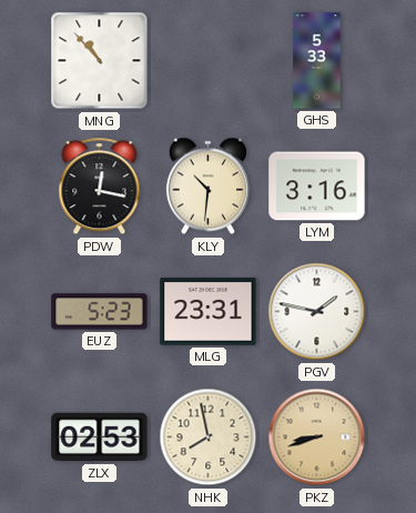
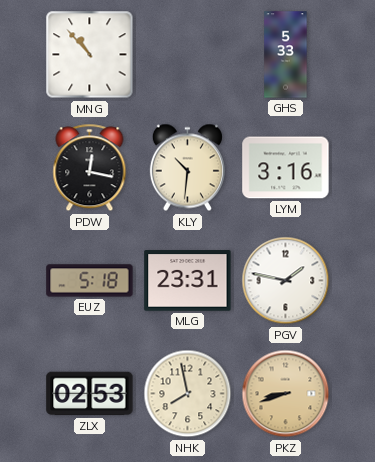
EUZ: 5:23 -> 5:18
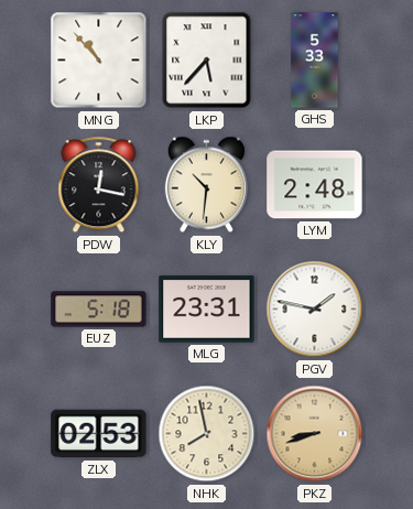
LKP: none -> 5:37
LYM: 3:16 -> 2:48
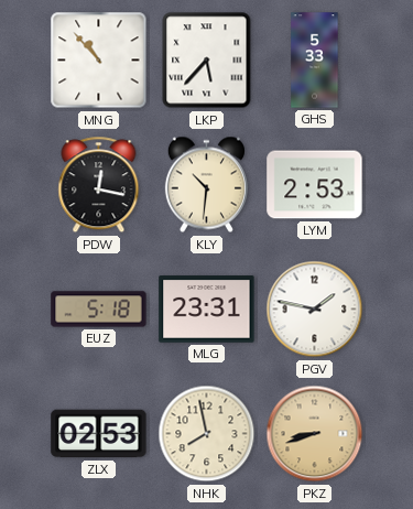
LYM: 2:48 -> 2:53
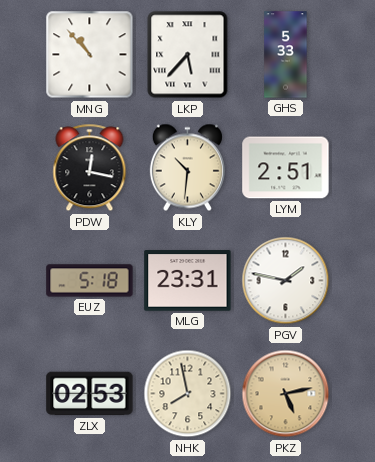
LYM: 2:53 -> 2:51
PKZ: 8:42 -> 5:13
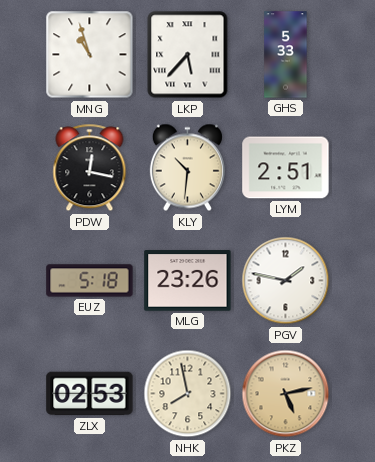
MNG: 10:53 -> 10:57
MLG: 23:31 -> 23:26
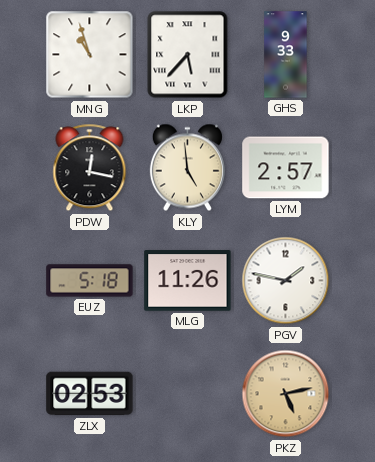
GHS: 5:33 -> 9:33
KLY: 10:31 -> 4:59
LYM: 2:51 -> 2:57
MLG: 23:26 -> 11:26
NHK: 7:58 -> none
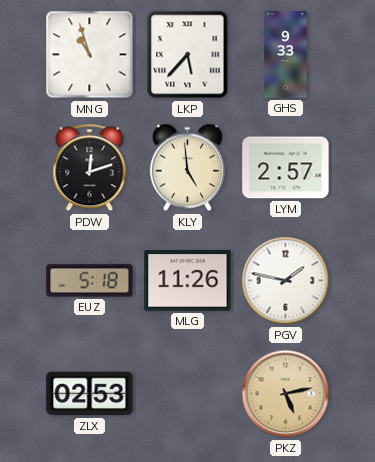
PDW: 12:17 -> 12:12
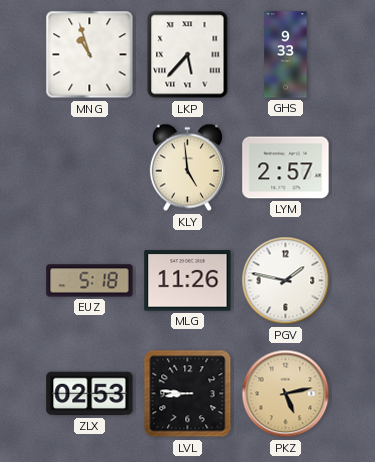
PDW: 12:12 -> none
LVL: none -> 8:46
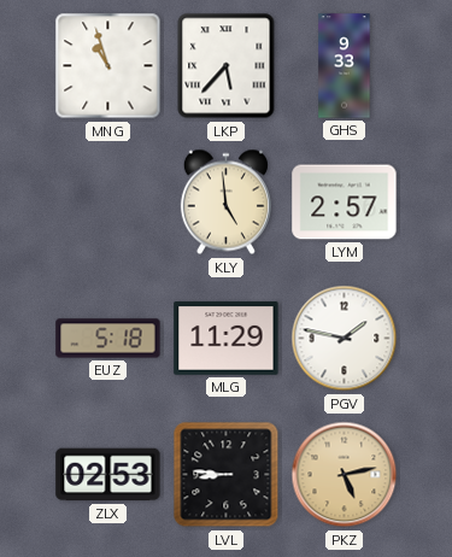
MLG: 11:26 -> 11:29
